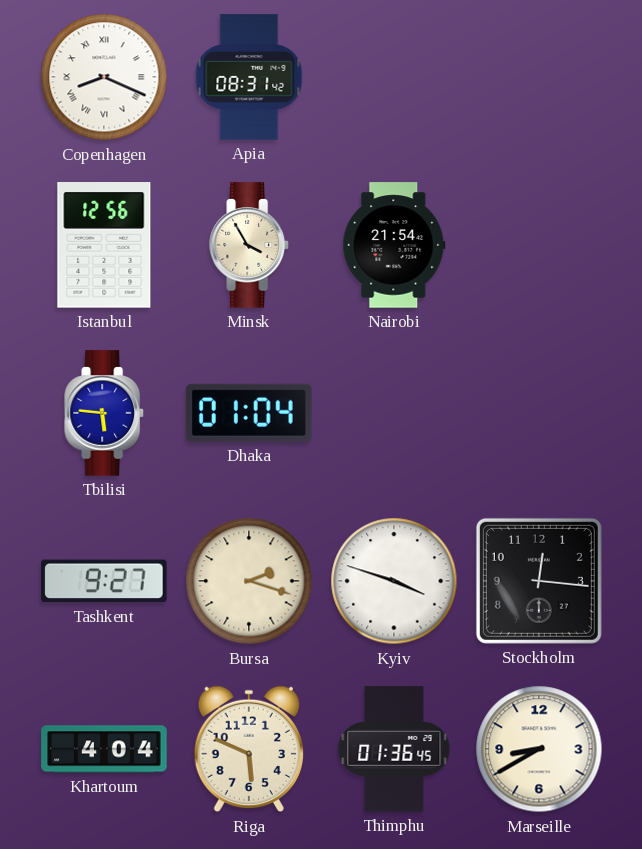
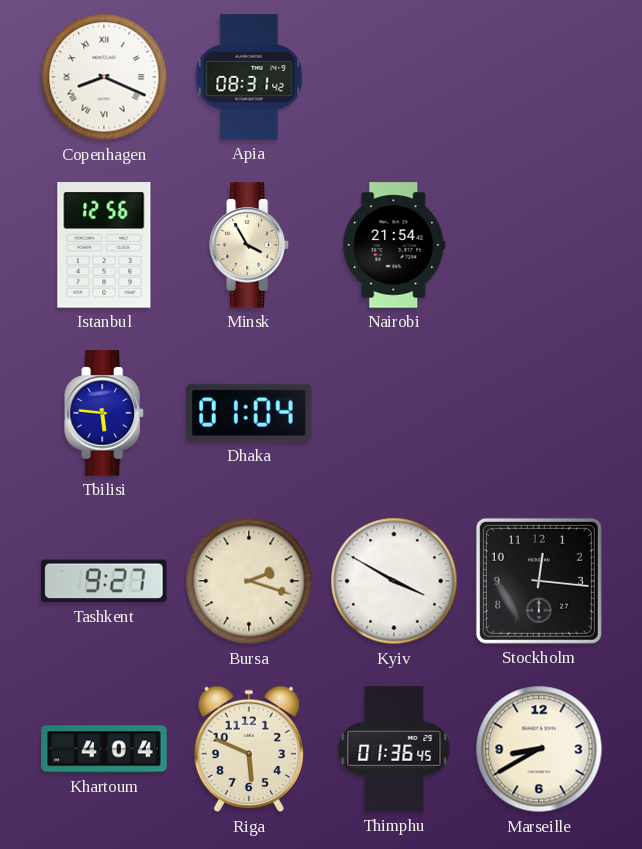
Kyiv: 3:48 -> 3:50
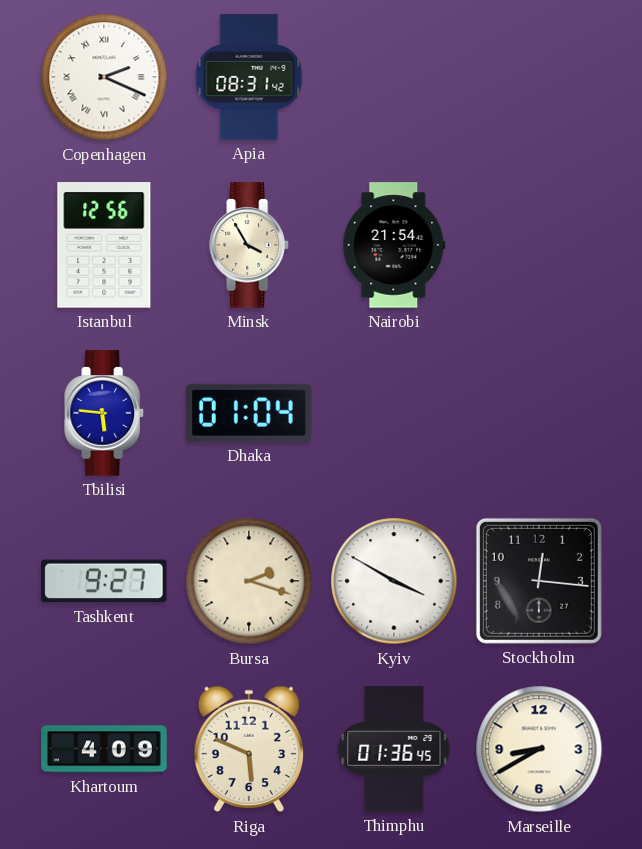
Copenhagen: 8:19 -> 2:19
Khartoum: 4:04 -> 4:09
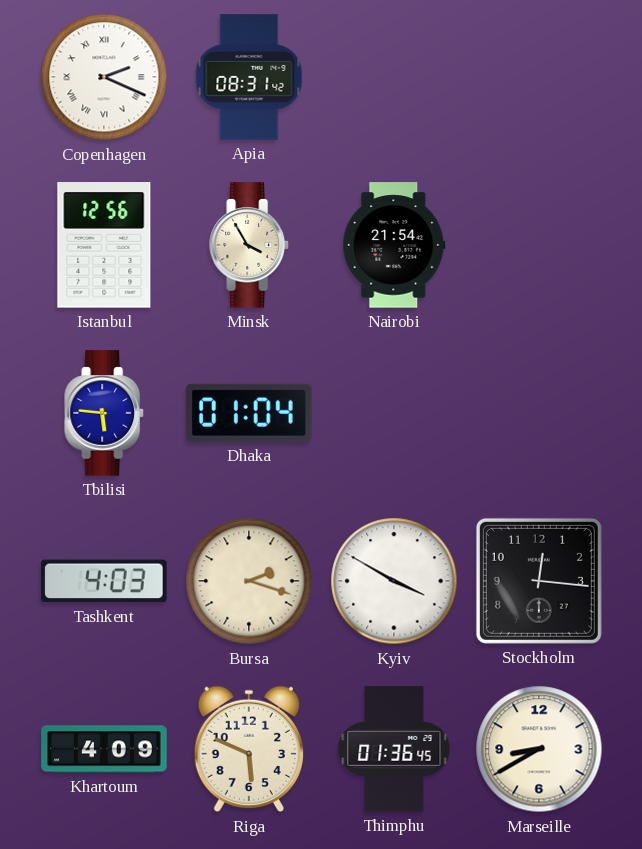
Tashkent: 9:27 -> 4:03
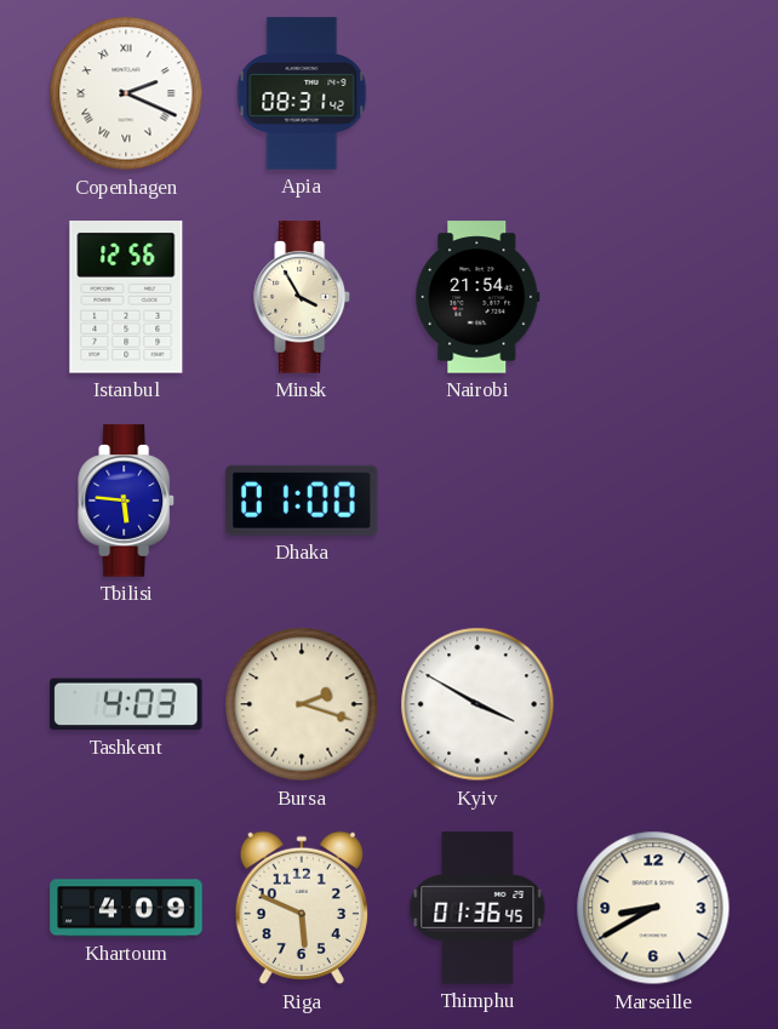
Dhaka: 01:04 -> 01:00
Stockholm: 12:16 -> none
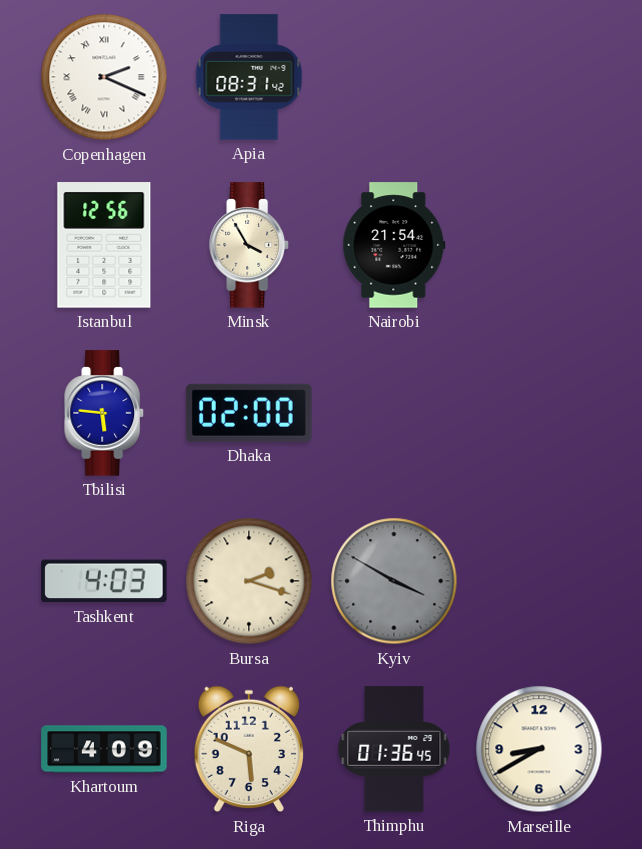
Dhaka: 01:00 -> 02:00
Kyiv dial: white -> grey
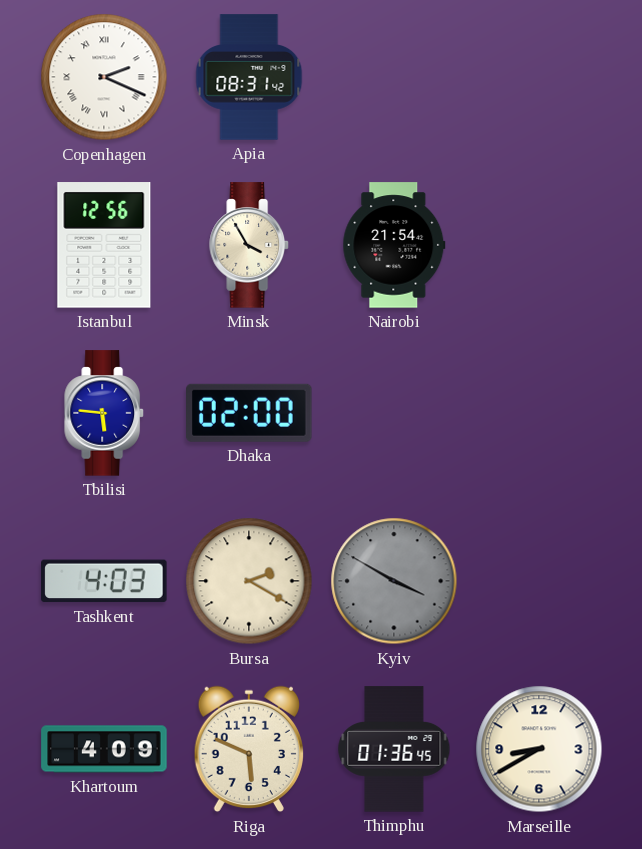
Bursa: 2:18 -> 2:20
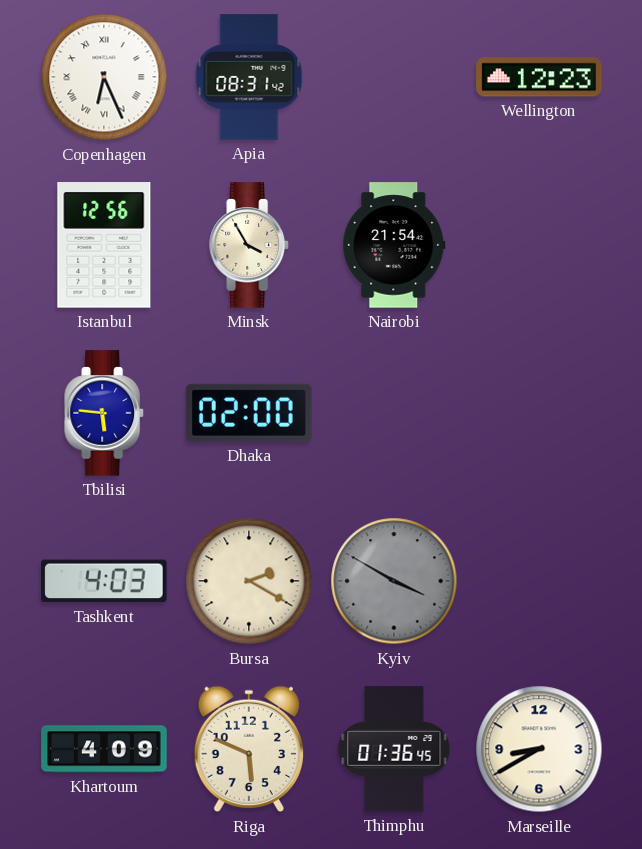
Copenhagen: 2:19 -> 6:26
Wellington: none -> 12:23
